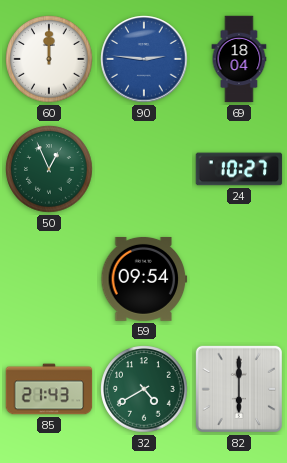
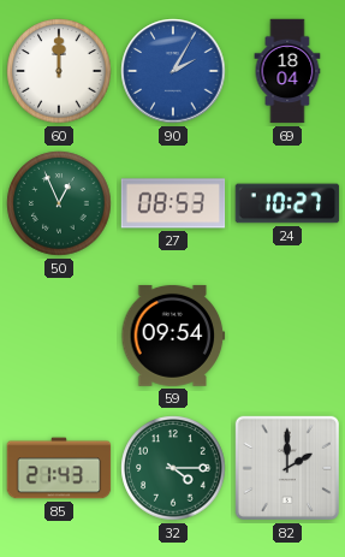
90: 2:46 -> 2:05
27: none -> 08:53
32: 4:40 -> 4:15
82: 6:00 -> 2:00
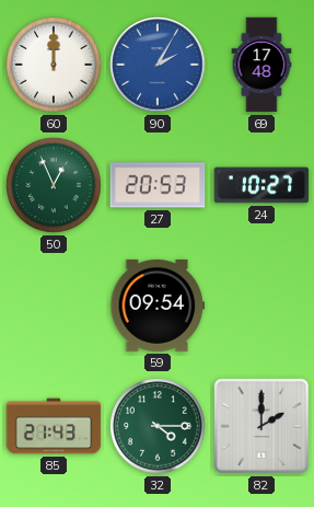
69: 18:04 -> 17:48
27: 08:53 -> 20:53
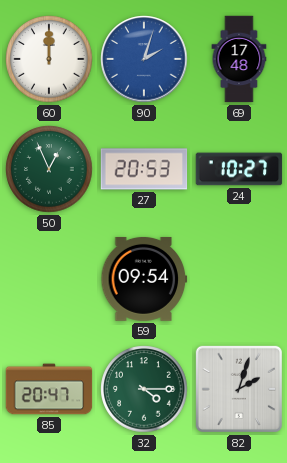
90: 2:05 -> 2:03
85: 21:43 -> 20:47
82: 2:00 -> 2:03
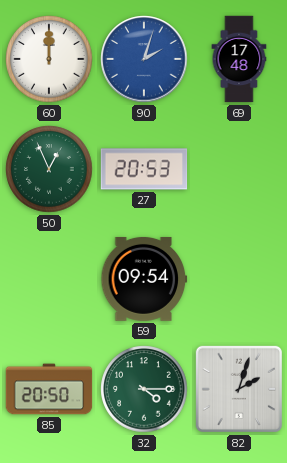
24: 10:27 -> none
85: 20:47 -> 20:50
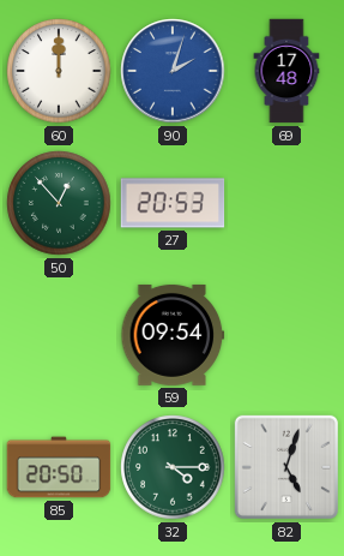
50: 12:56 -> 12:53
82: 2:03 -> 5:03
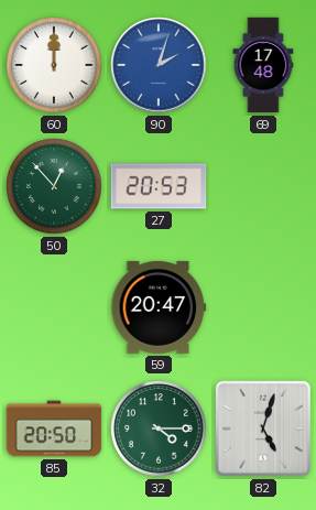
59: 09:54 -> 20:47
